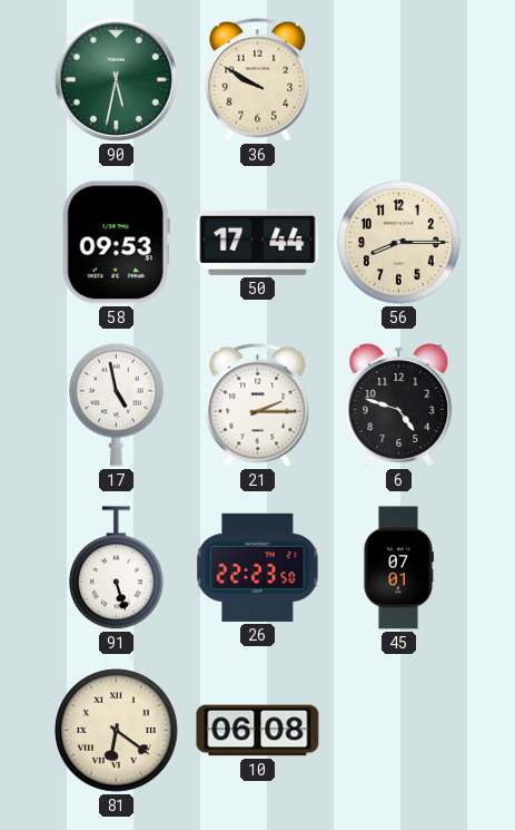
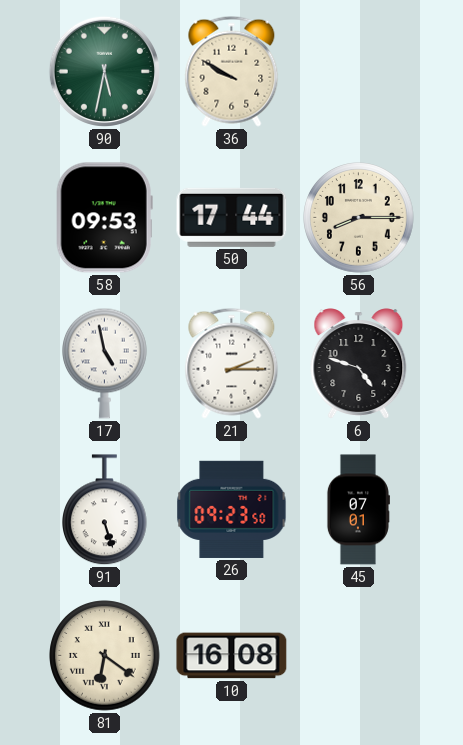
26: 22:23 -> 09:23
10: 06:08 -> 16:08
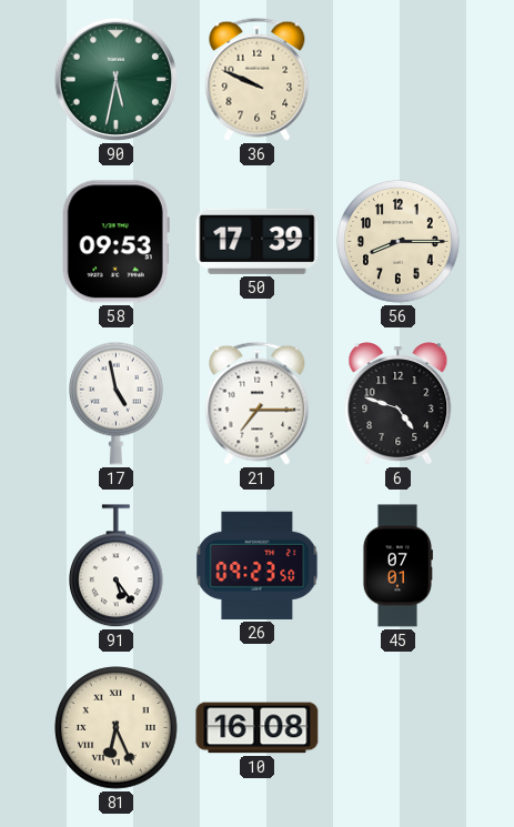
36: 9:50 -> 9:49
50: 17:44 -> 17:39
21: 2:15 -> 7:15
91: 5:27 -> 5:24
81: 6:21 -> 6:26
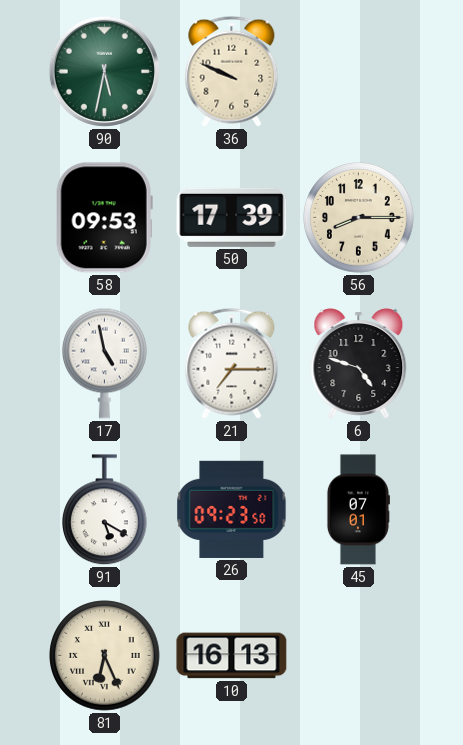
91: 5:24 -> 5:20
10: 16:08 -> 16:13
